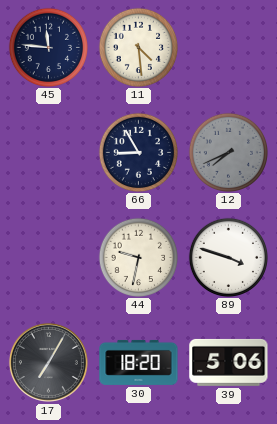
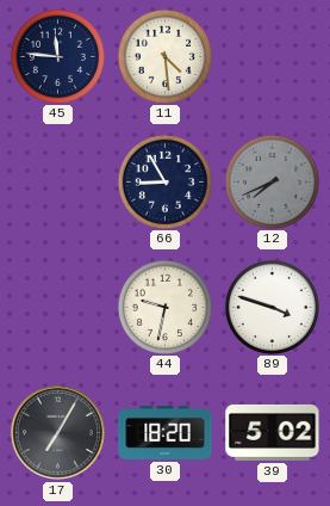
39: 5:06 -> 5:02
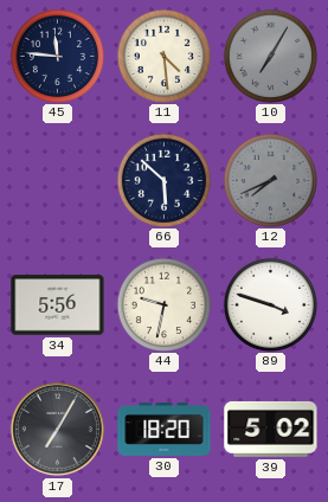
10: none -> 7:05
66: 8:55 -> 5:52
34: none -> 5:56
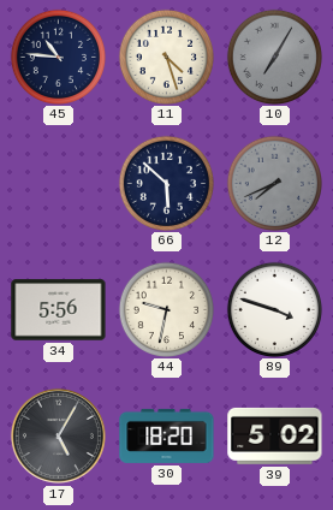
45: 11:46 -> 10:46
11: 4:29 -> 4:27
17: 7:05 -> 5:05
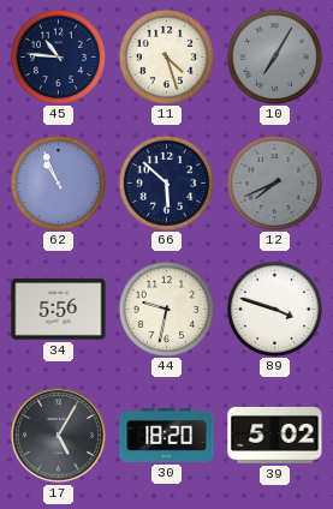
62: none -> 10:56
